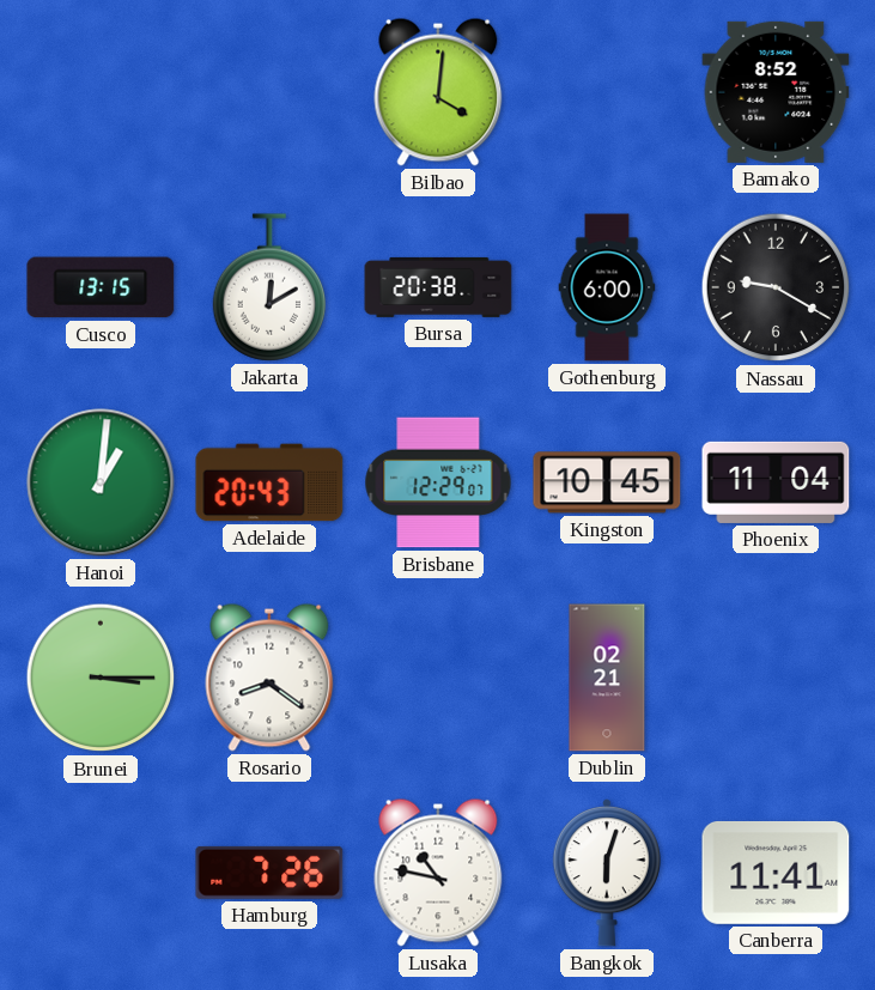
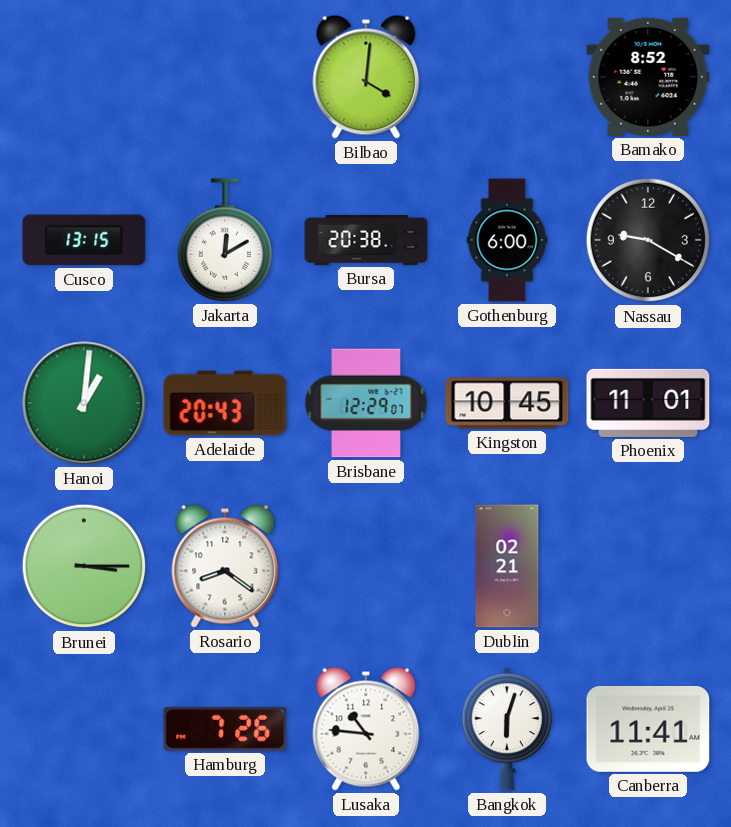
Phoenix: 11:04 -> 11:01
Lusaka: 10:47 -> 10:46
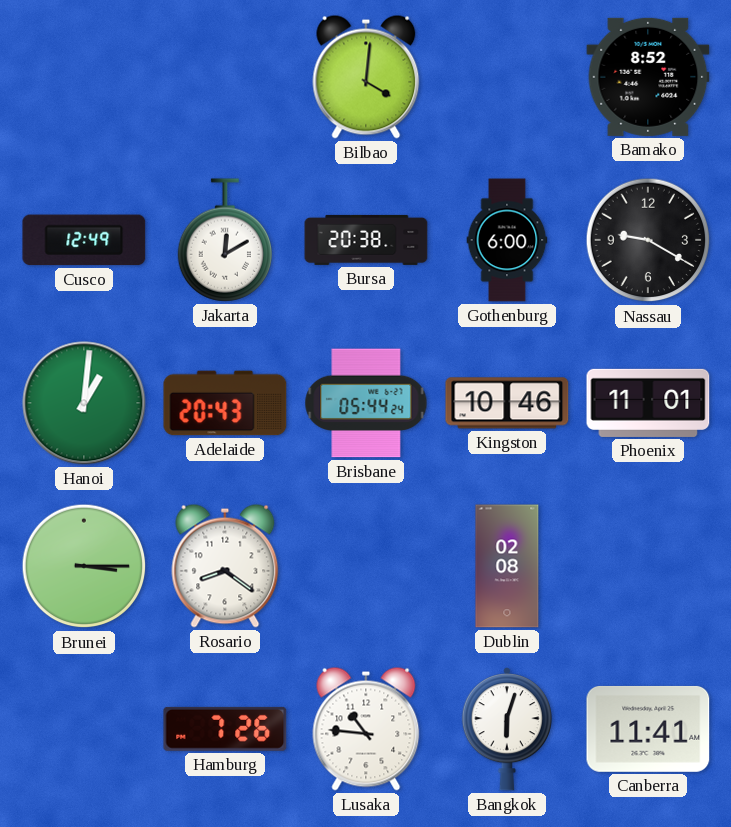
Cusco: 13:15 -> 12:49
Brisbane: 12:29 -> 05:44
Kingston: 10:45 -> 10:46
Dublin: 02:21 -> 02:08
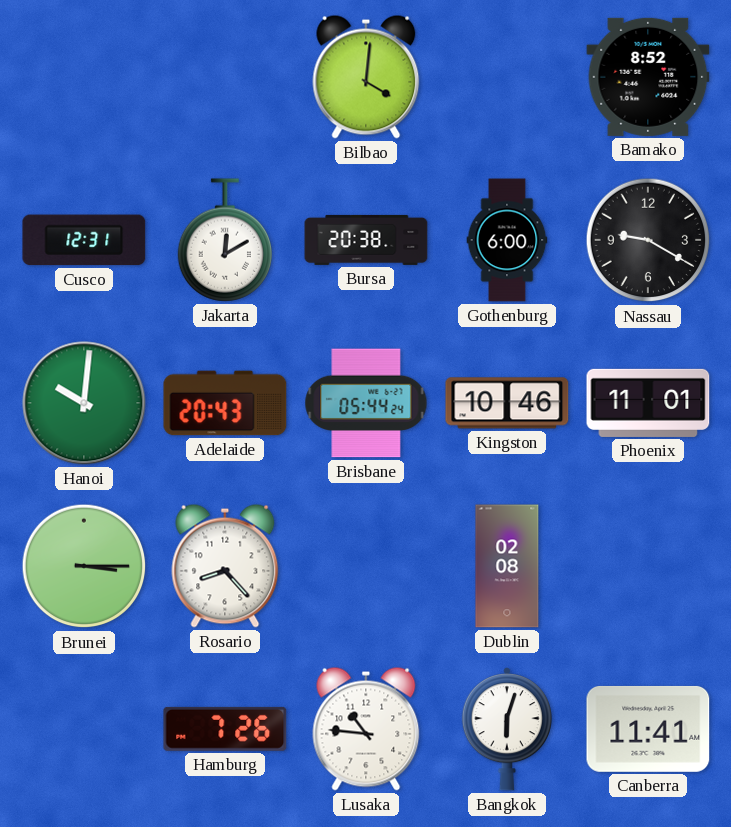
Cusco: 12:49 -> 12:31
Hanoi: 1:01 -> 10:01
Rosario: 8:21 -> 8:23
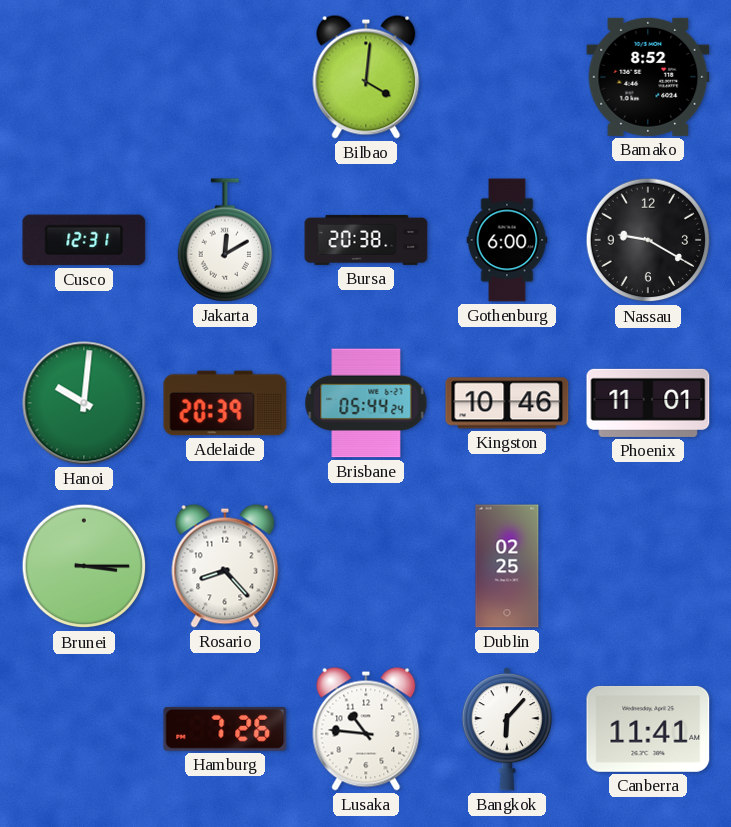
Adelaide: 20:43 -> 20:39
Dublin: 02:08 -> 02:25
Bangkok: 6:03 -> 6:07
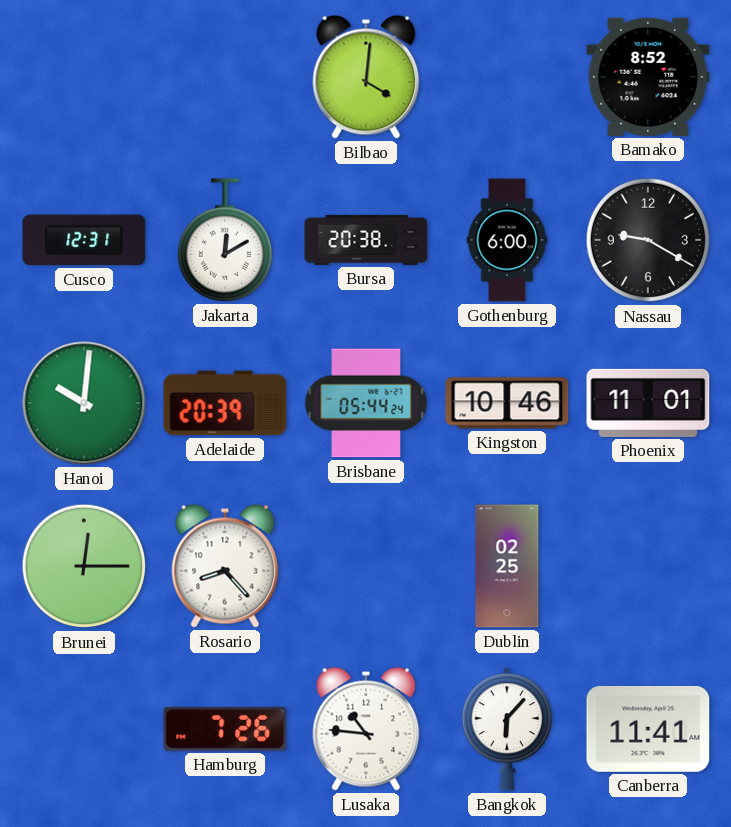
Brunei: 3:15 -> 12:15
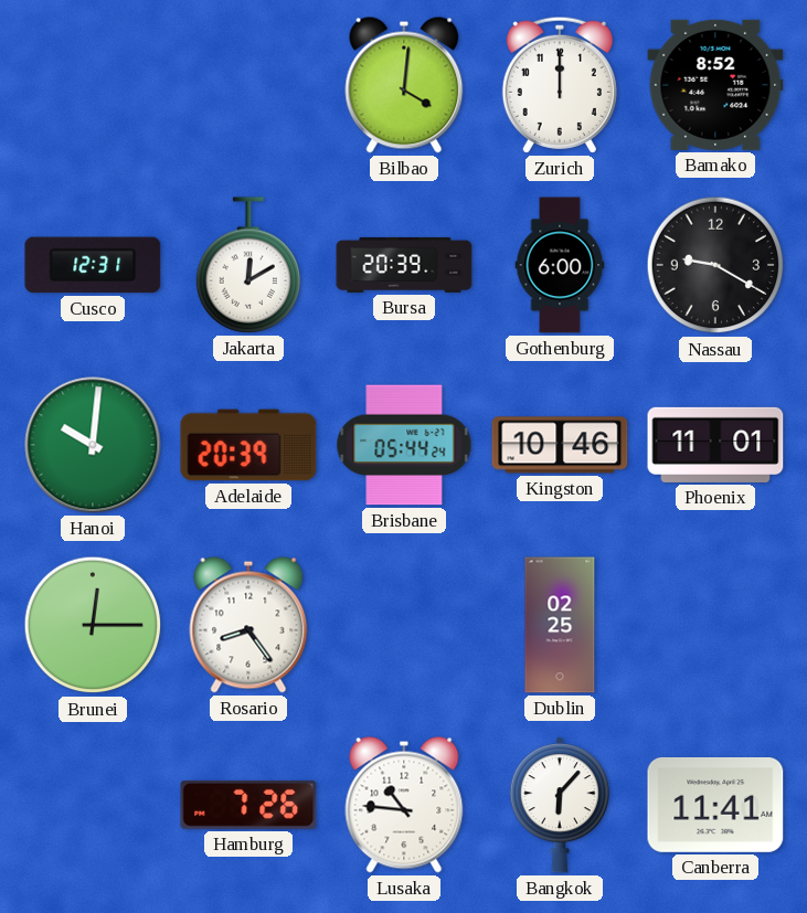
Zurich: none -> 12:00
Bursa: 20:38 -> 20:39
Rosario: 8:23 -> 8:24
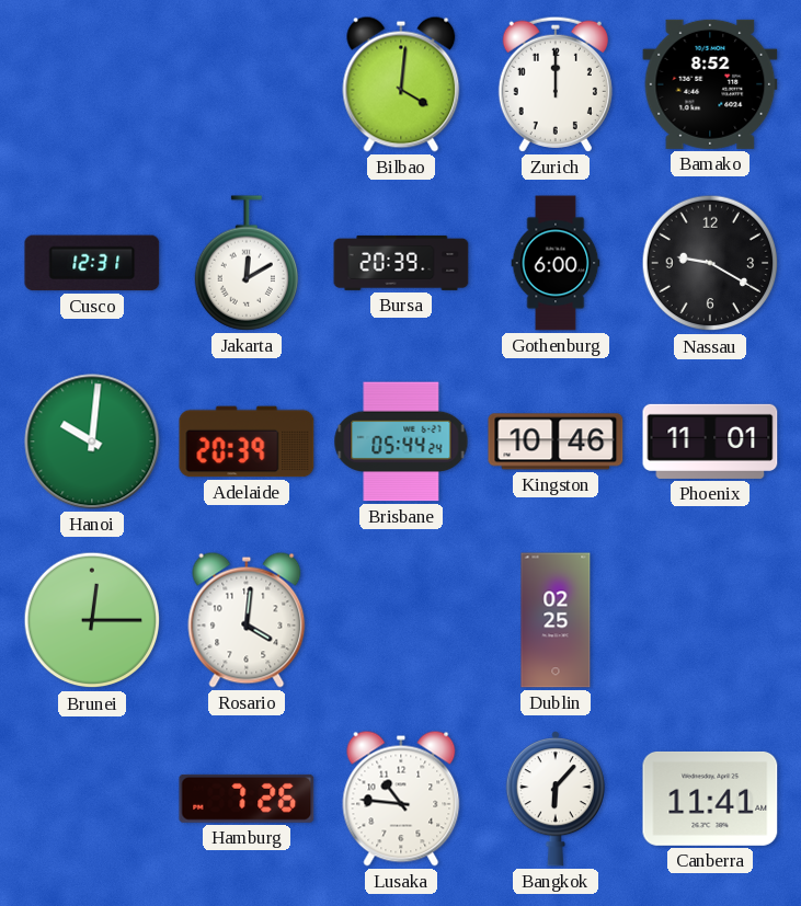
Rosario: 8:24 -> 4:01
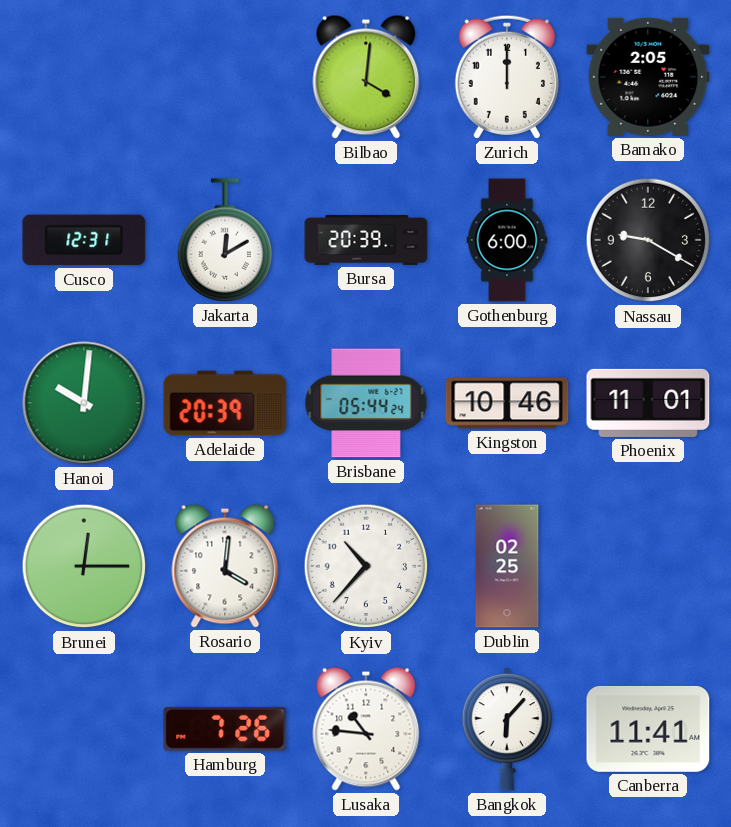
Bamako: 8:52 -> 2:05
Kyiv: none -> 10:37
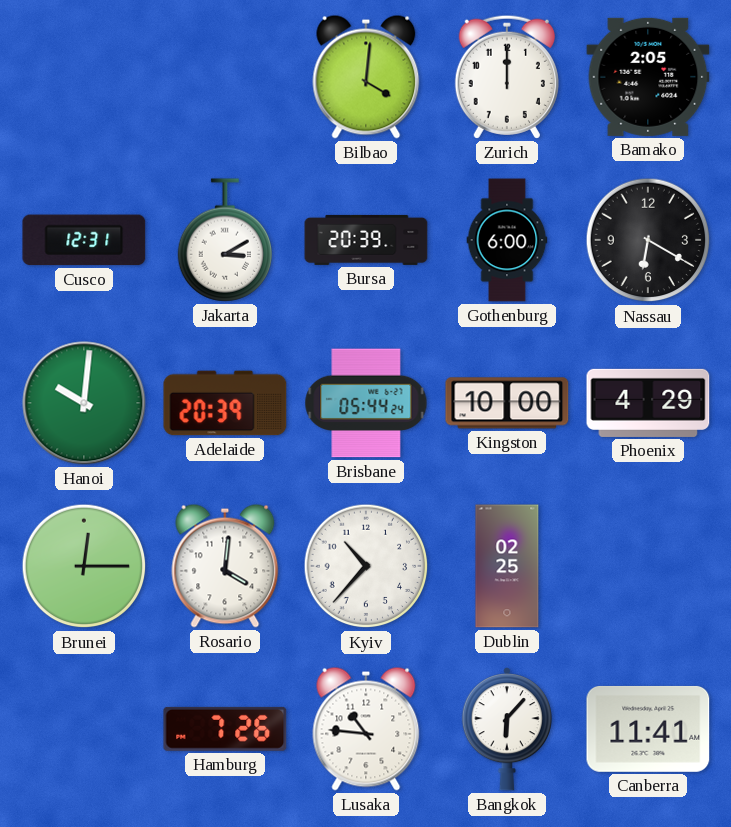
Jakarta: 12:10 -> 3:10
Nassau: 9:20 -> 6:20
Kingston: 10:46 -> 10:00
Phoenix: 11:01 -> 4:29
